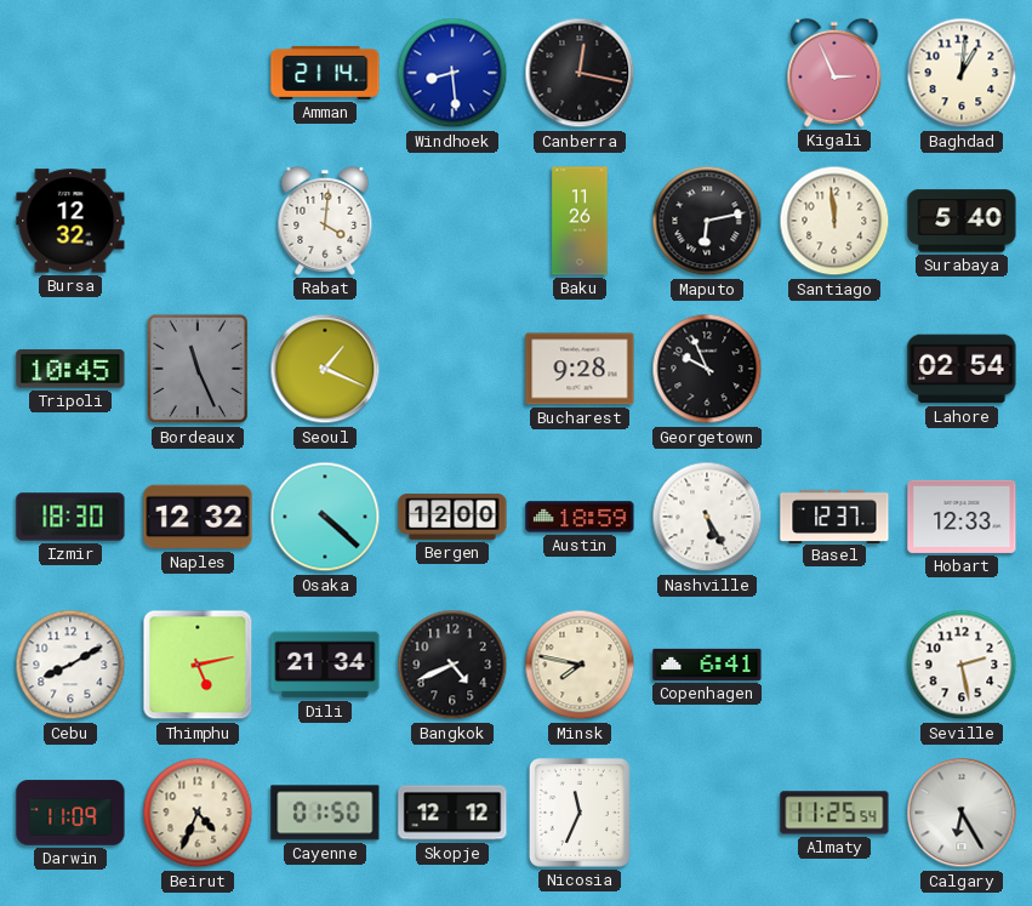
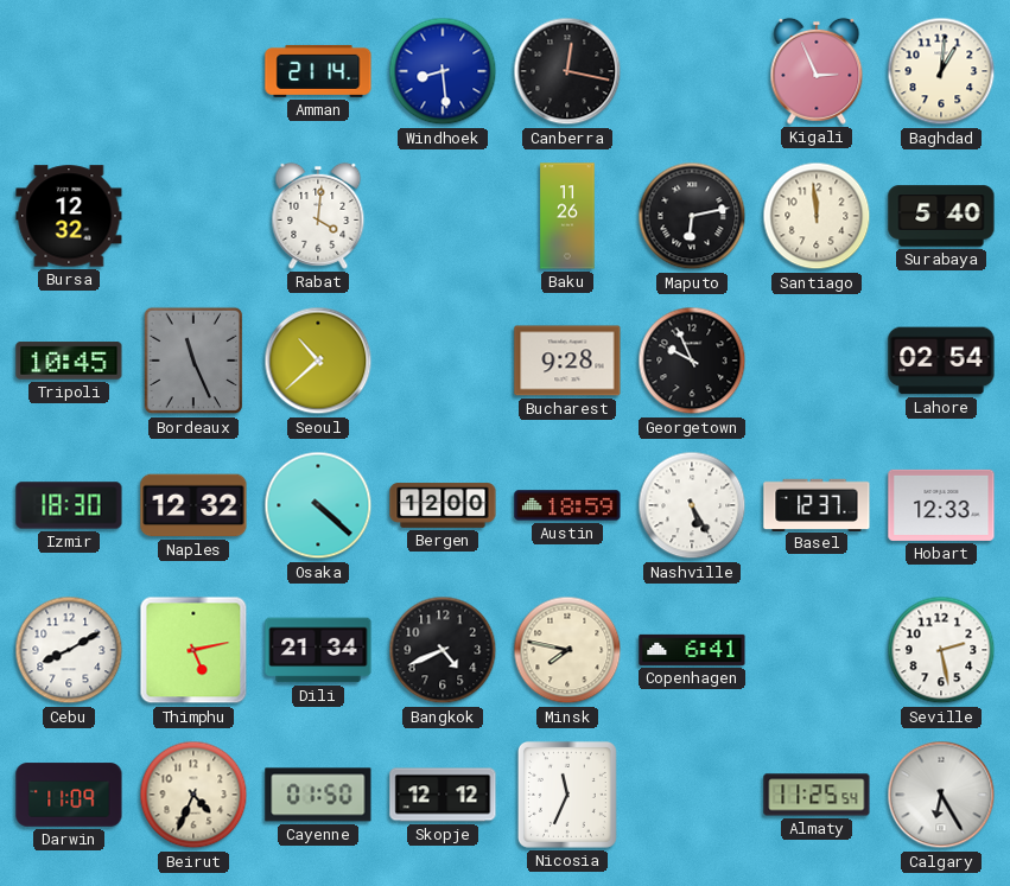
Seoul: 1:19 -> 10:38
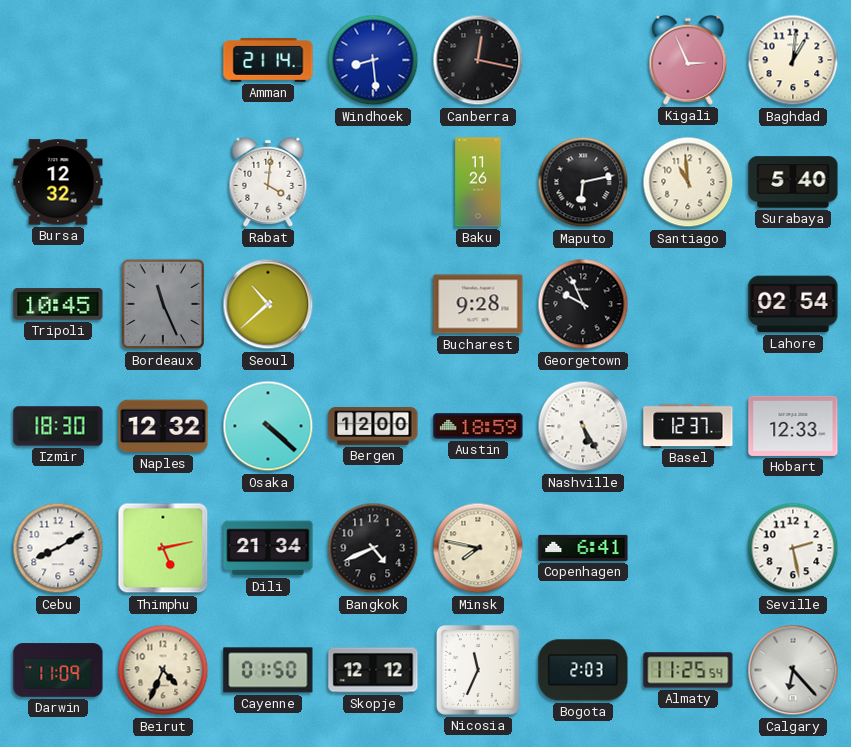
Santiago: 11:59 -> 10:59
Bogota: none -> 2:03
Calgary: 6:25 -> 6:23
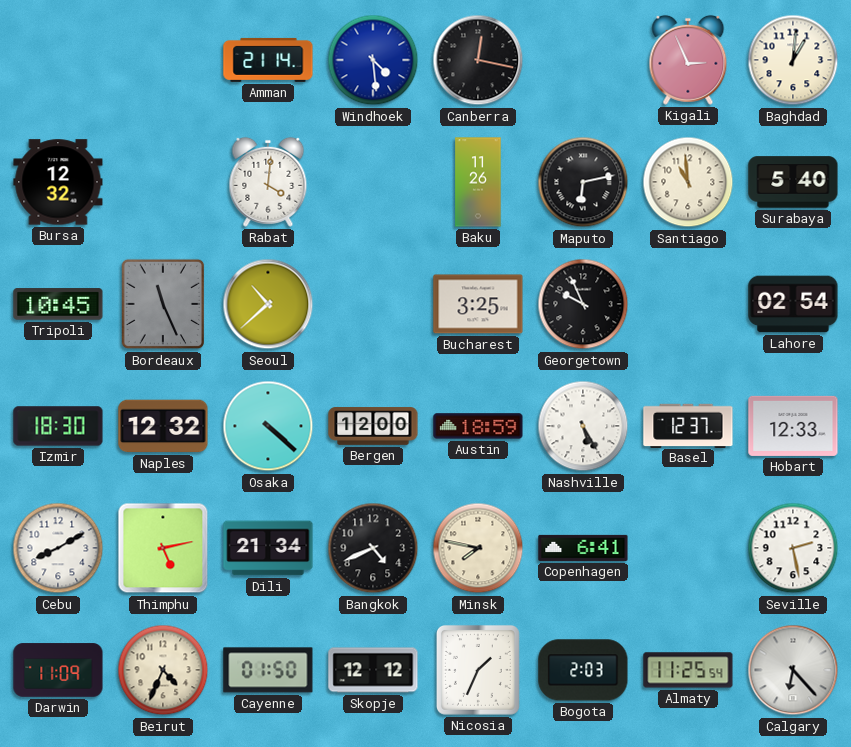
Windhoek: 8:29 -> 4:29
Bucharest: 9:28 -> 3:25
Nicosia: 11:34 -> 1:34
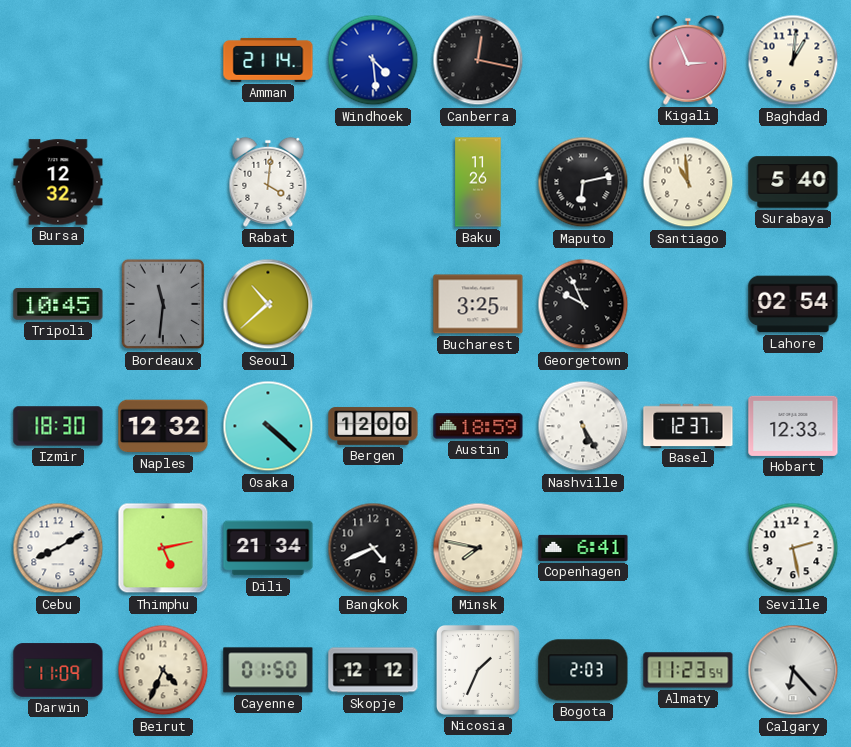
Bordeaux: 11:26 -> 11:31
Almaty: 11:25 -> 11:23
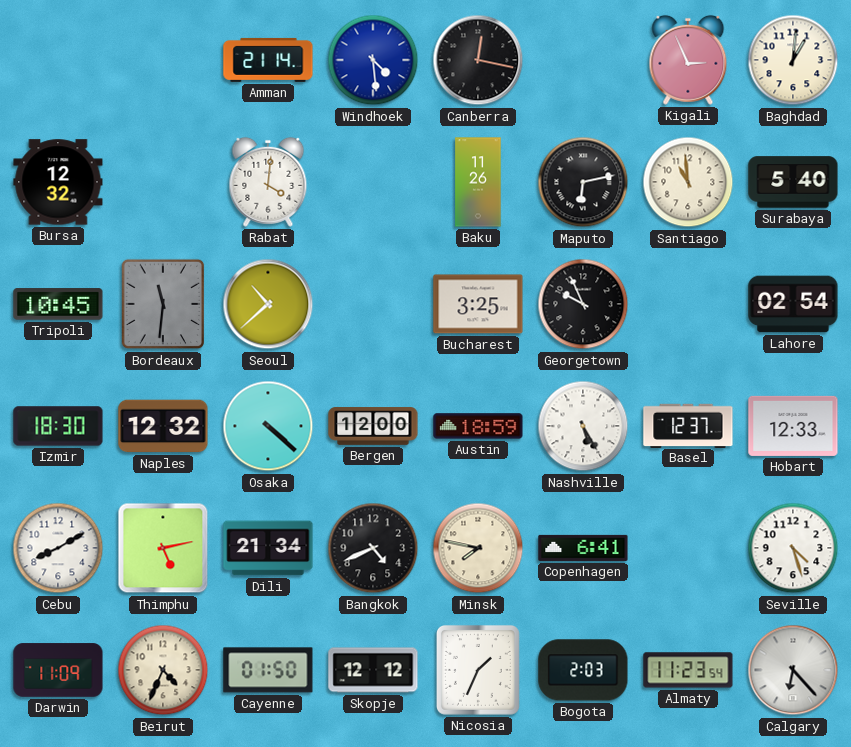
Seville: 2:28 -> 4:27
